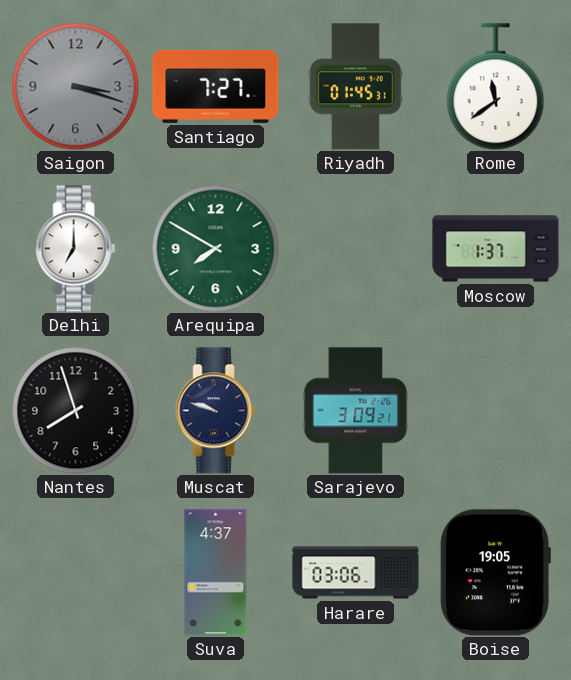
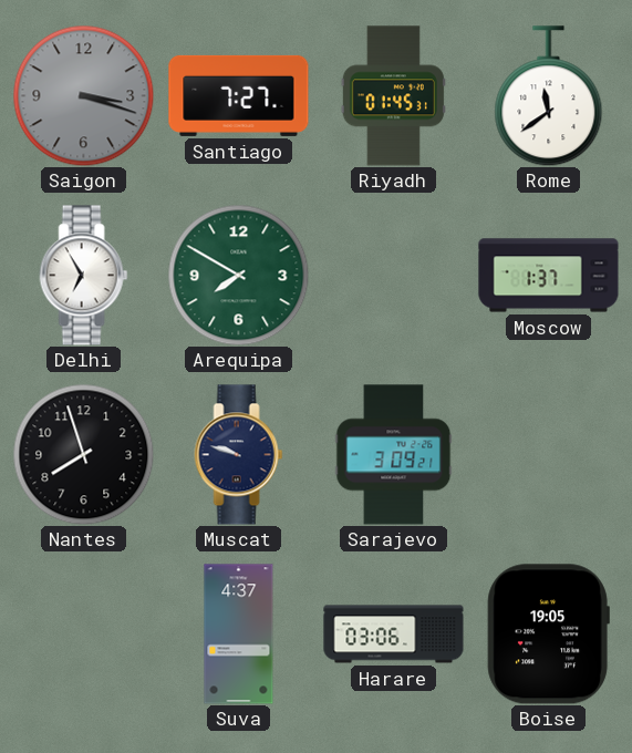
Delhi: 7:00 -> 6:55
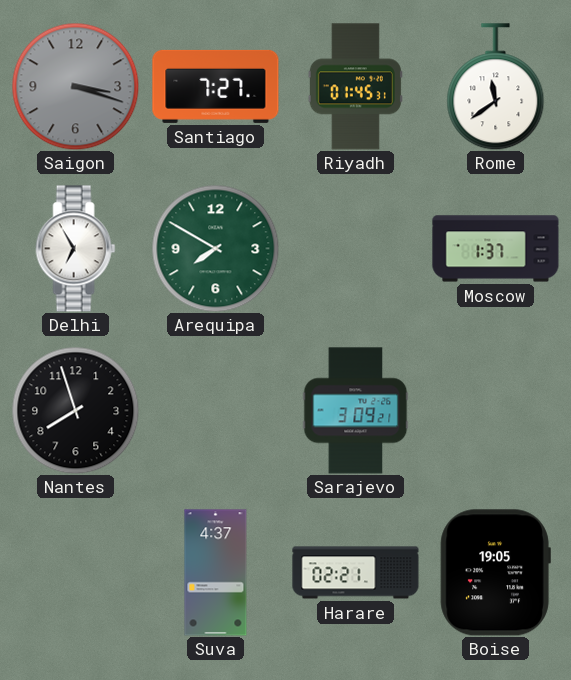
Muscat: 9:48 -> none
Harare: 03:06 -> 02:21
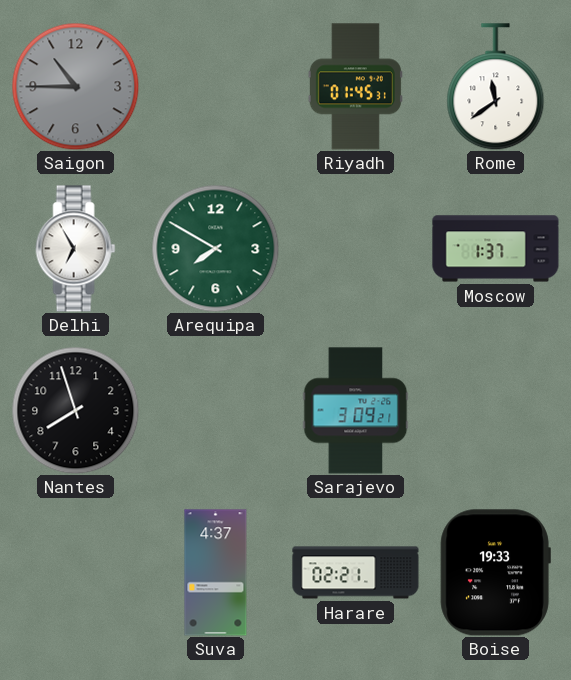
Saigon: 3:18 -> 10:45
Santiago: 7:27 -> none
Boise: 19:05 -> 19:33
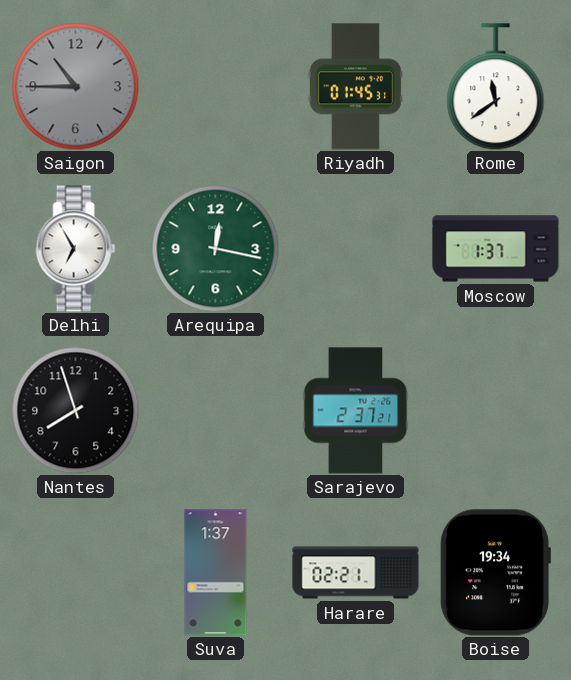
Arequipa: 7:50 -> 12:17
Sarajevo: 3:09 -> 2:37
Suva: 4:37 -> 1:37
Boise: 19:33 -> 19:34
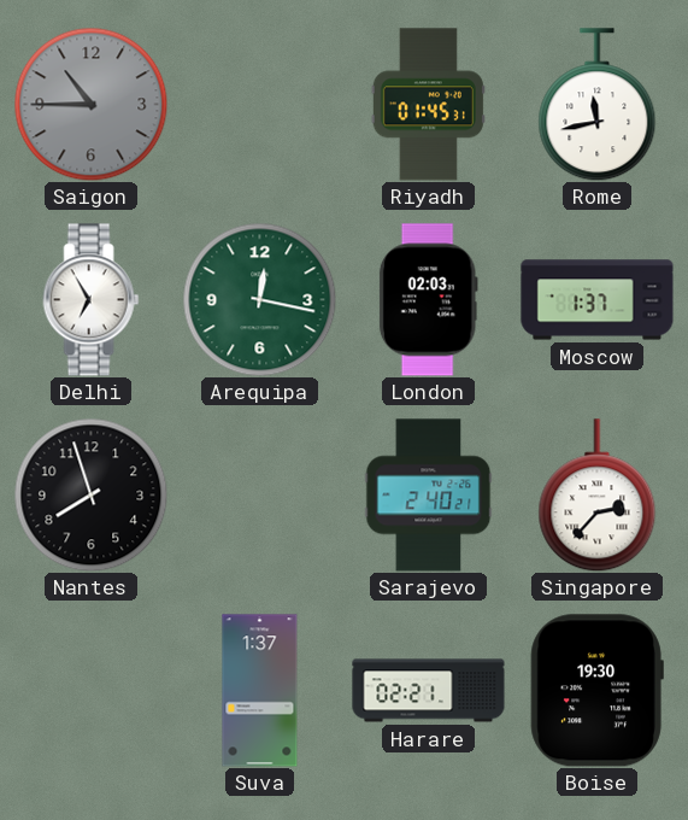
Rome: 11:39 -> 11:43
London: none -> 02:03
Sarajevo: 2:37 -> 2:40
Singapore: none -> 2:37
Boise: 19:34 -> 19:30
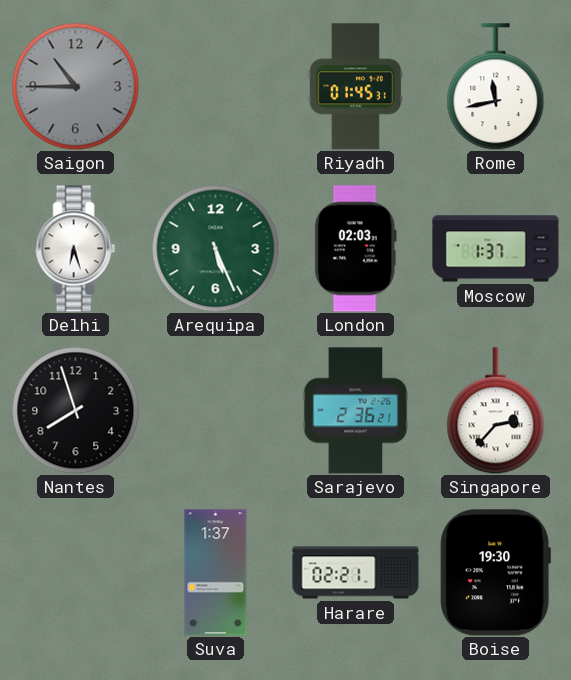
Delhi: 6:55 -> 6:27
Arequipa: 12:17 -> 5:26
Sarajevo: 2:40 -> 2:36
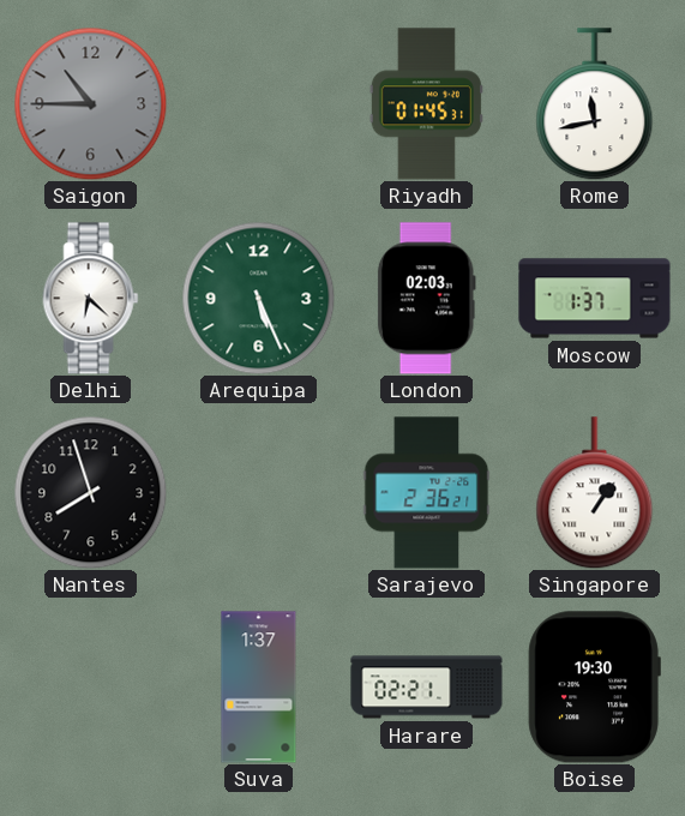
Delhi: 6:27 -> 6:22
Singapore: 2:37 -> 1:06
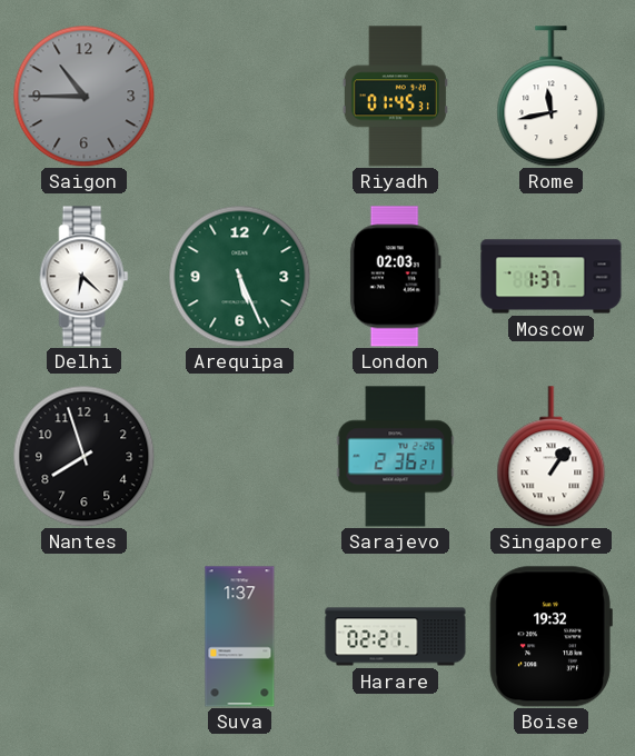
Boise: 19:30 -> 19:32
